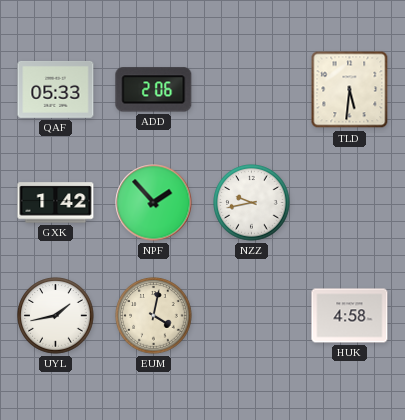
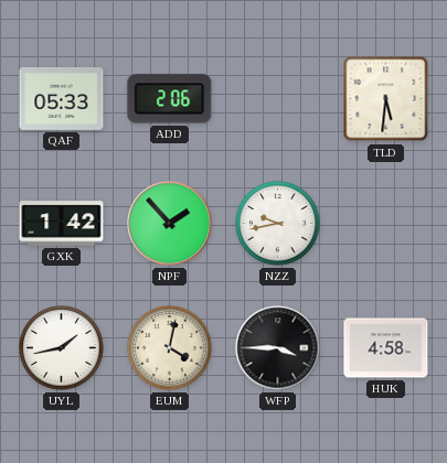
WFP: none -> 3:45
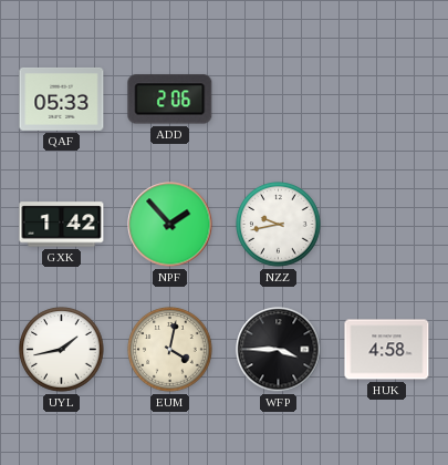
TLD: 5:31 -> none
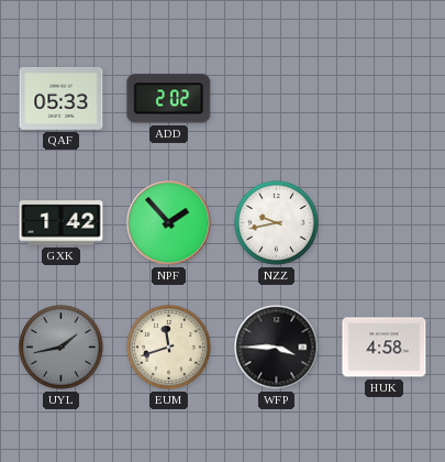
ADD: 2:06 -> 2:02
UYL dial: white -> grey
EUM: 4:02 -> 11:42
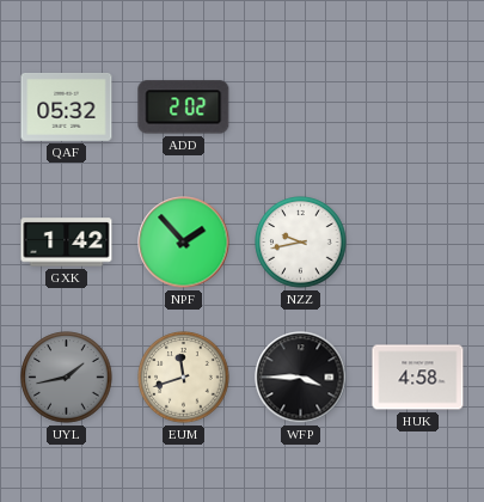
QAF: 05:33 -> 05:32
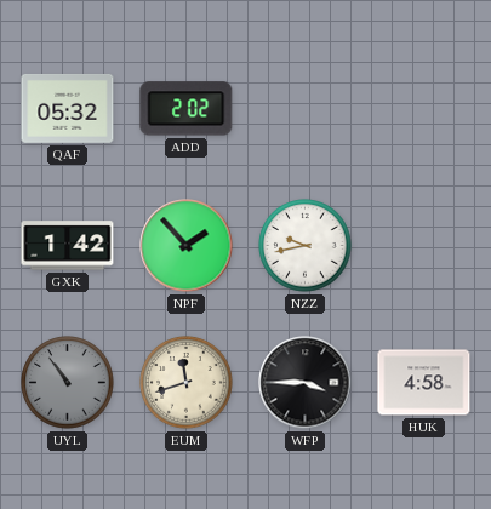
UYL: 1:43 -> 10:54
